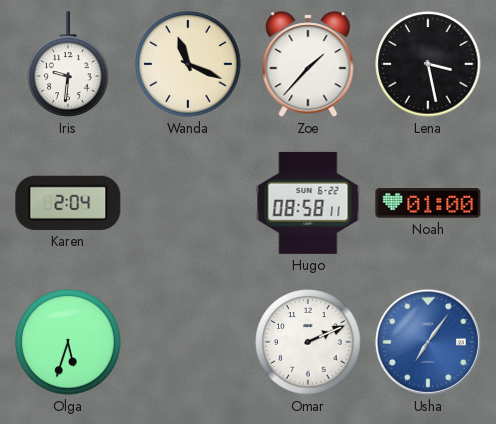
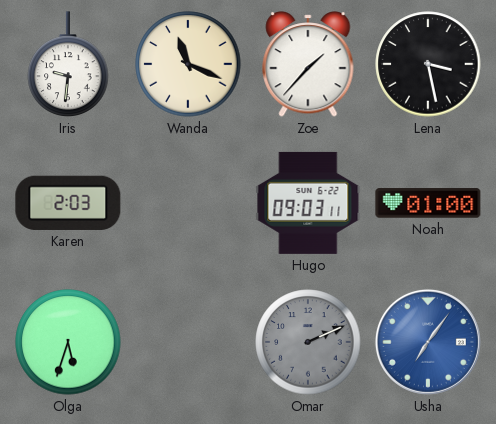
Karen: 2:04 -> 2:03
Hugo: 08:58 -> 09:03
Omar dial: white -> grey
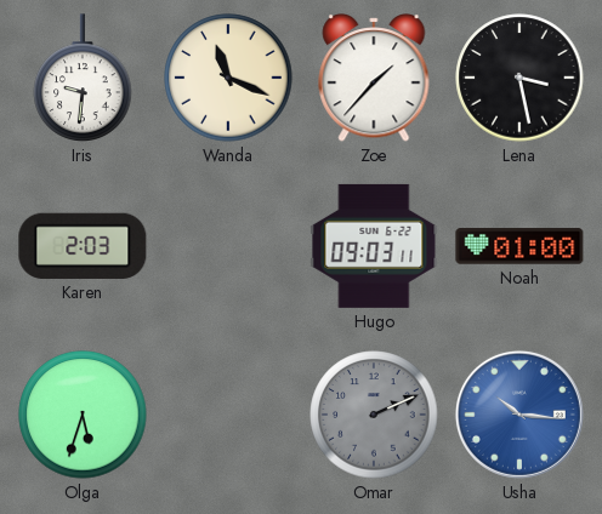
Usha: 7:06 -> 10:16
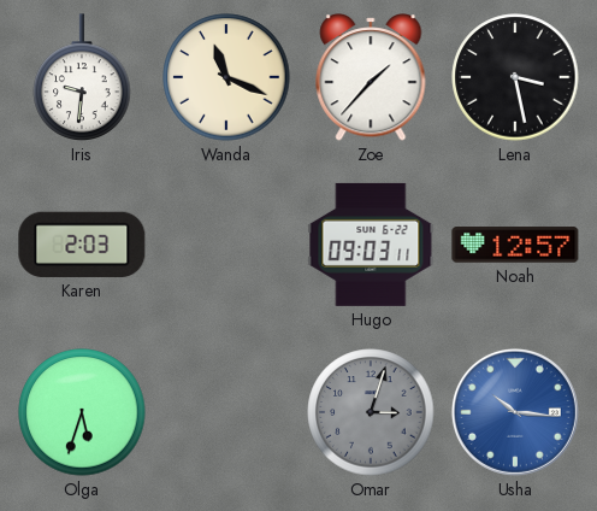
Noah: 01:00 -> 12:57
Omar: 2:11 -> 3:03
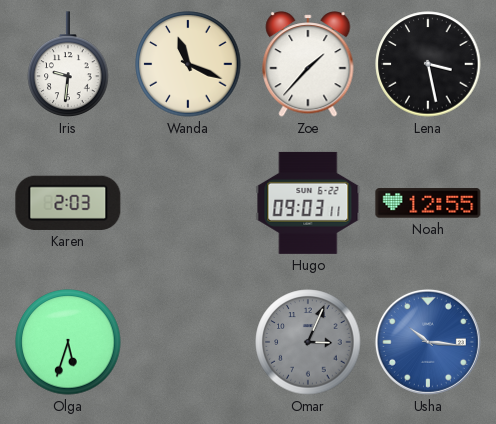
Noah: 12:57 -> 12:55
Omar: 3:03 -> 3:04
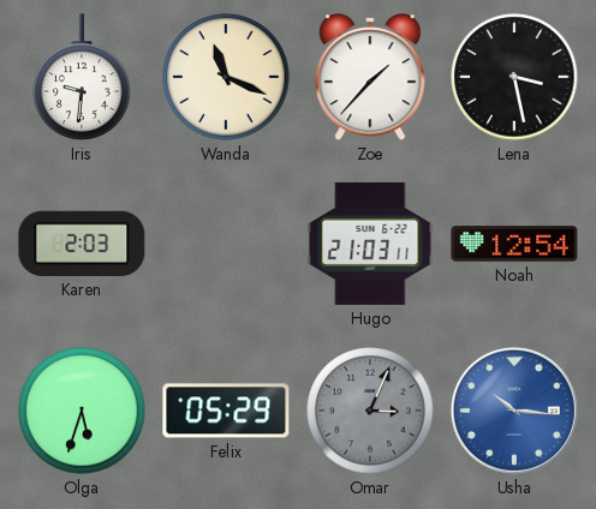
Hugo: 09:03 -> 21:03
Noah: 12:55 -> 12:54
Felix: none -> 05:29
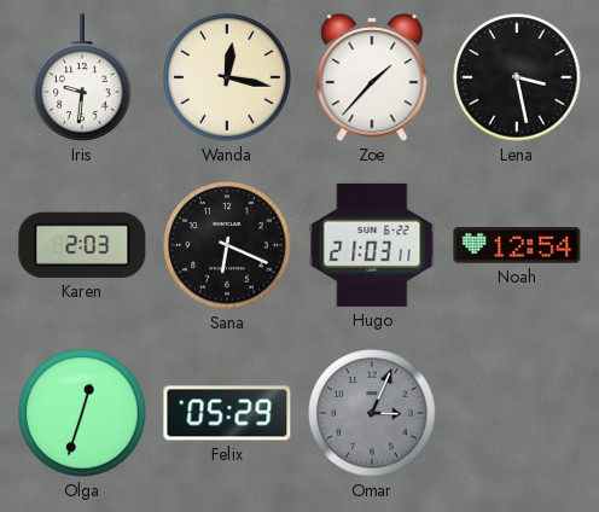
Wanda: 11:19 -> 12:17
Sana: none -> 6:19
Olga: 5:33 -> 12:33
Usha: 10:16 -> none
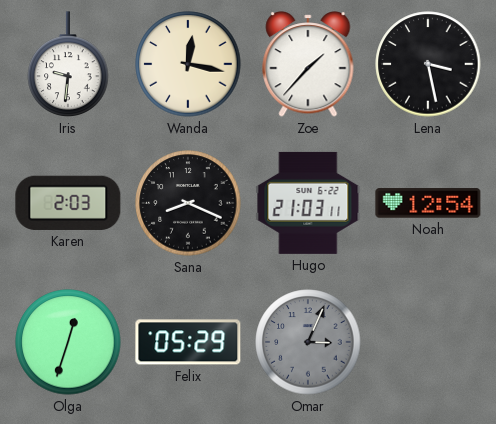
Sana: 6:19 -> 8:19
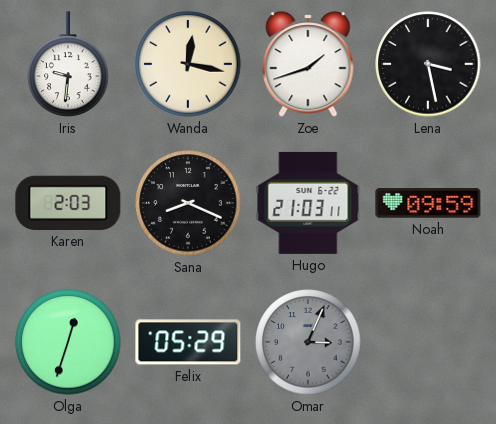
Zoe: 1:37 -> 1:42
Noah: 12:54 -> 09:59
